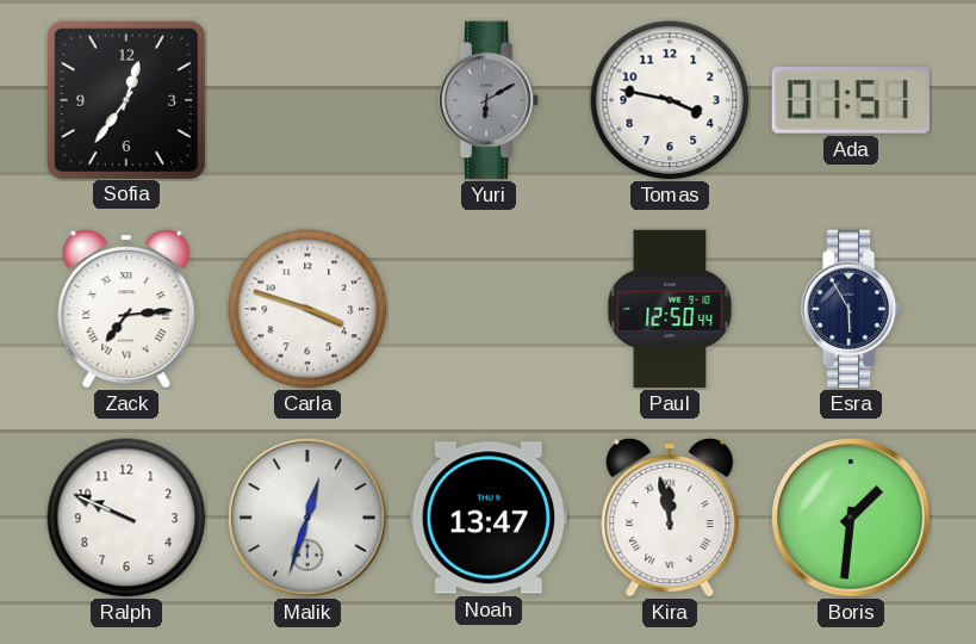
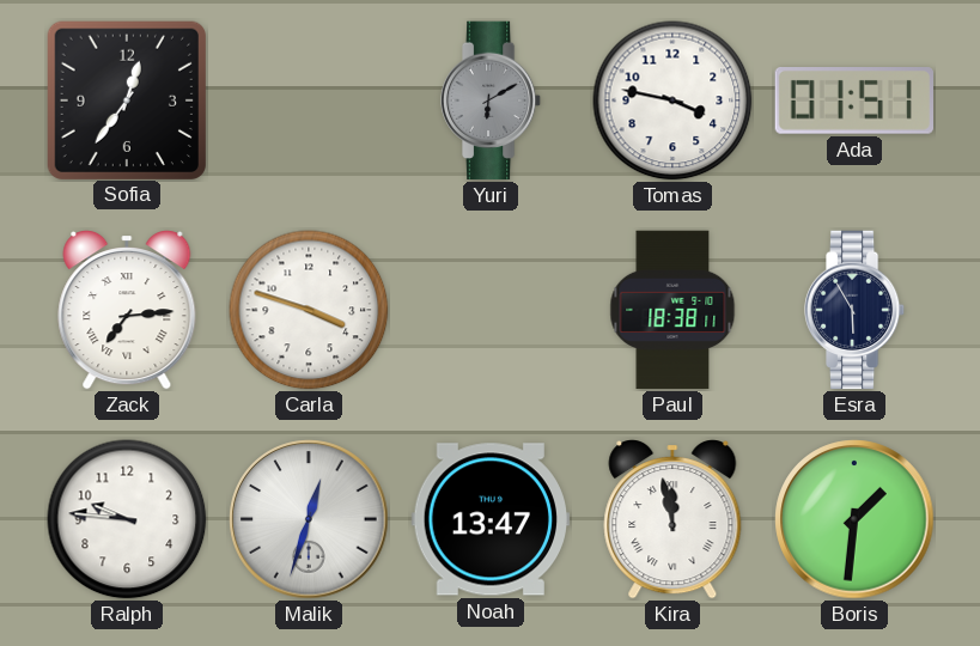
Paul: 12:50 -> 18:38
Ralph: 9:49 -> 9:46
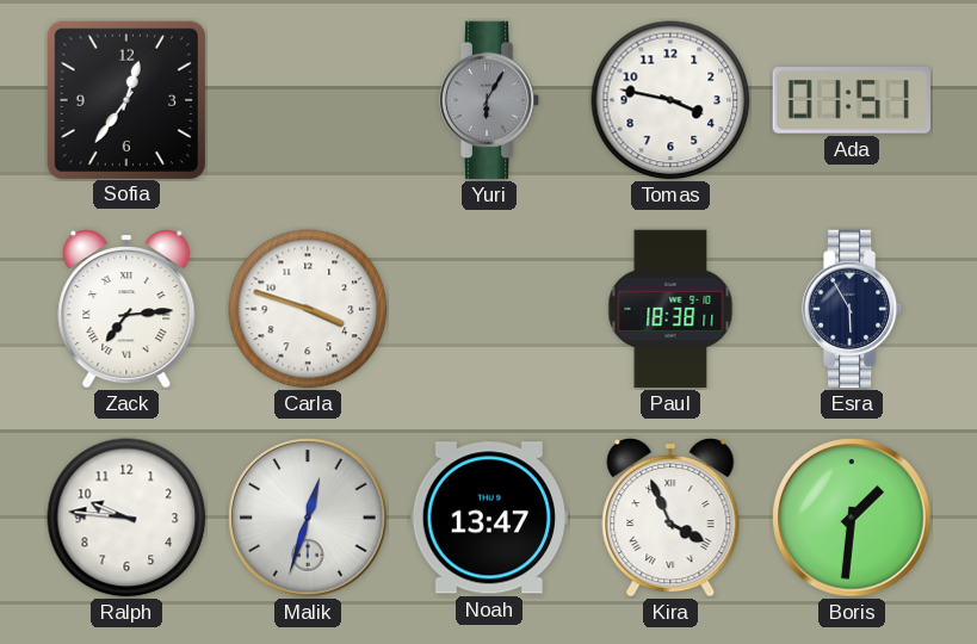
Yuri: 6:10 -> 6:05
Kira: 11:58 -> 3:56
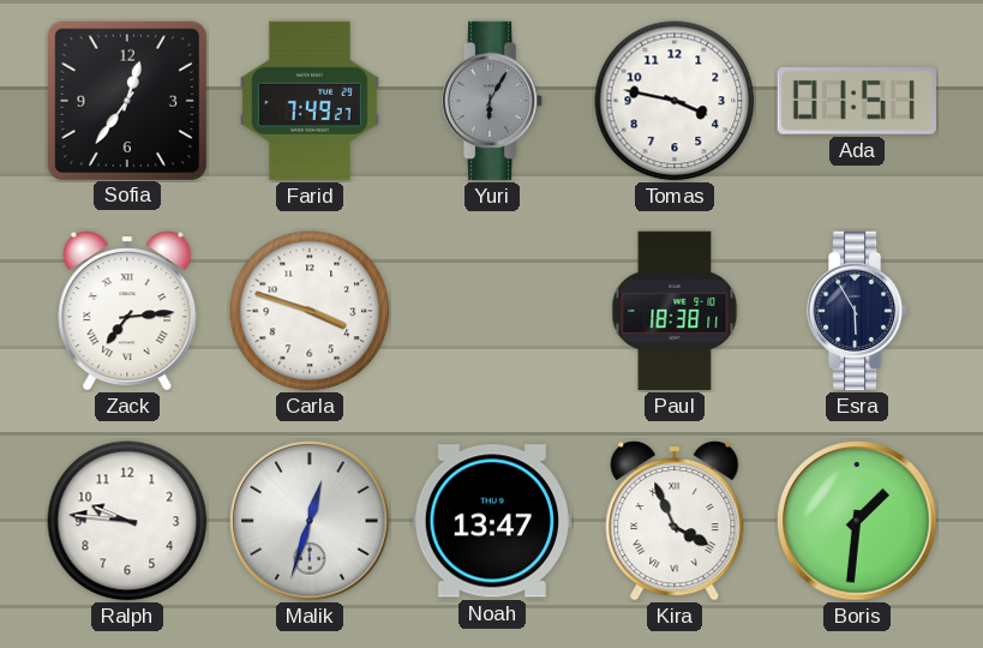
Farid: none -> 7:49
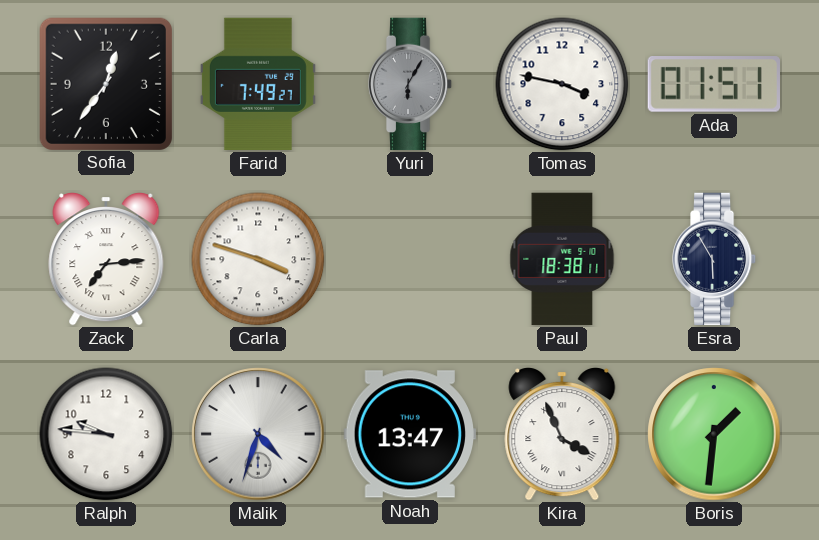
Malik: 12:33 -> 4:33
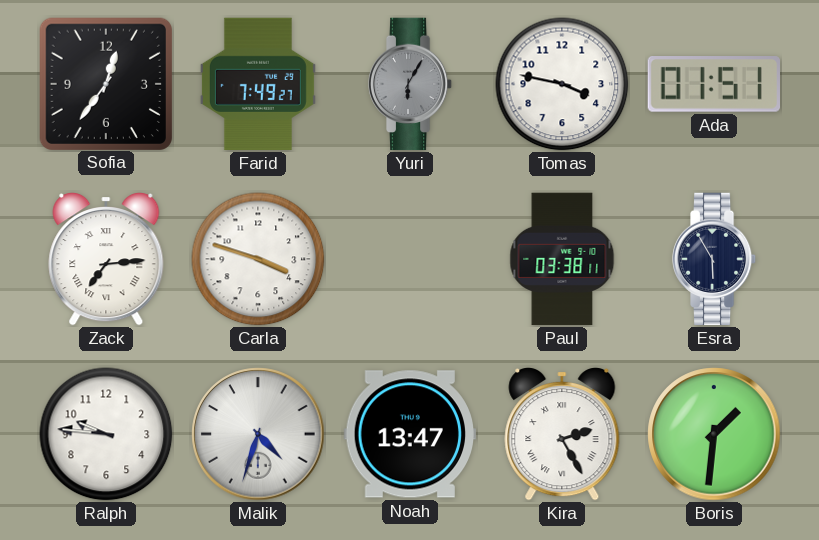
Paul: 18:38 -> 03:38
Kira: 3:56 -> 2:25
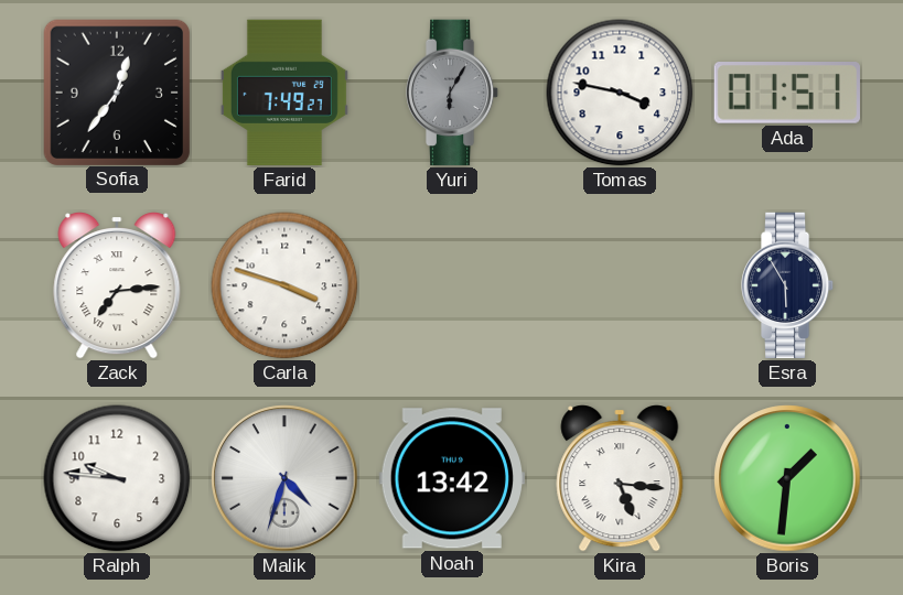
Paul: 03:38 -> none
Noah: 13:47 -> 13:42
Kira: 2:25 -> 5:16
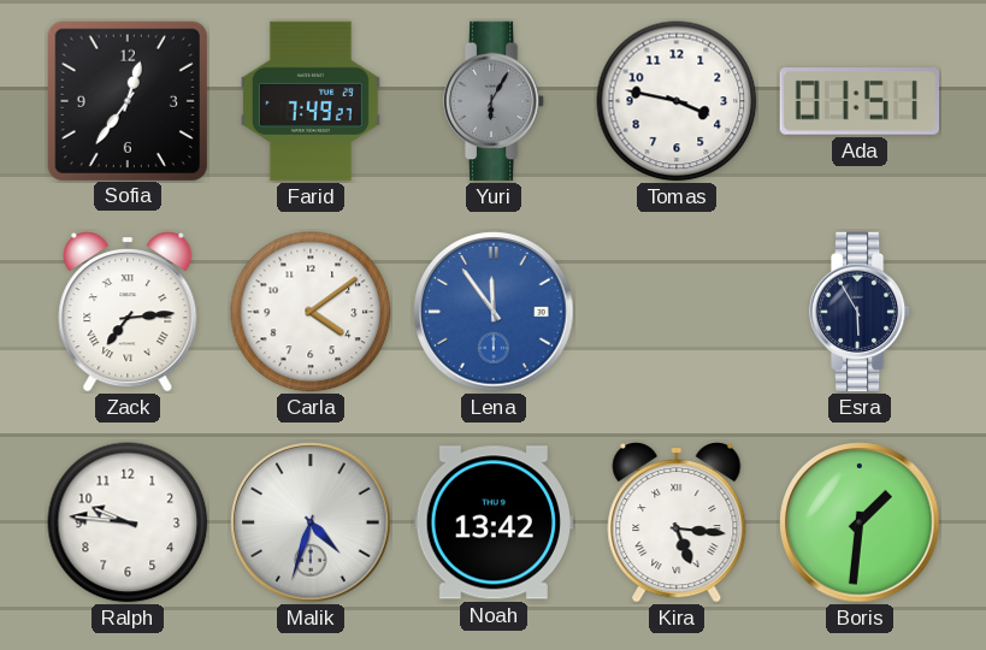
Carla: 3:48 -> 4:09
Lena: none -> 11:54
